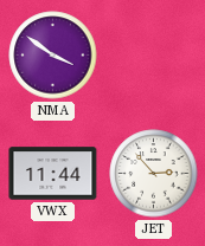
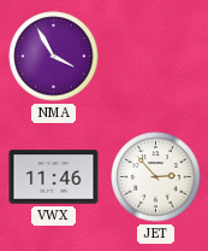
NMA: 3:51 -> 3:55
VWX: 11:44 -> 11:46
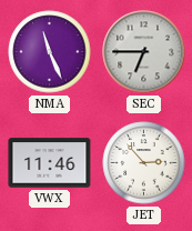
NMA: 3:55 -> 11:26
SEC: none -> 6:45
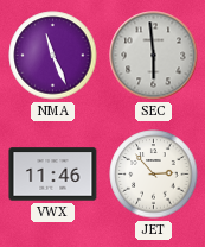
SEC: 6:45 -> 5:59
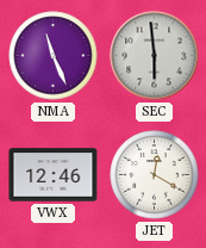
VWX: 11:46 -> 12:46
JET: 2:53 -> 12:20
